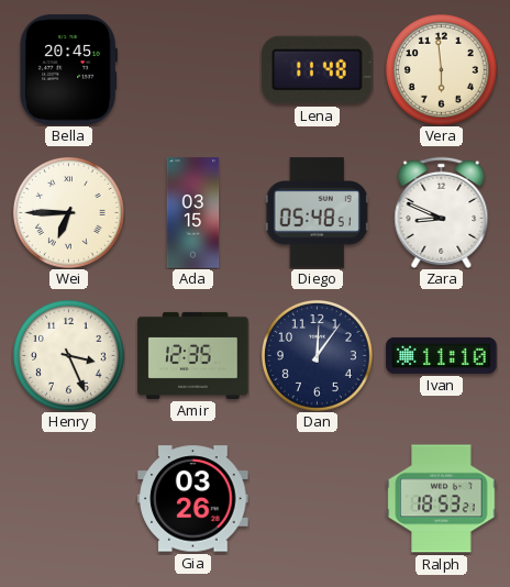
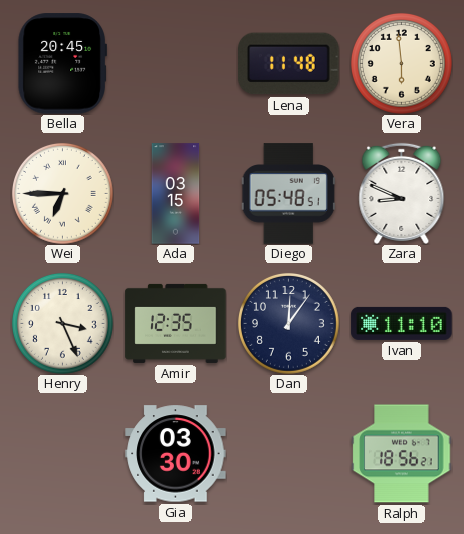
Gia: 03:26 -> 03:30
Ralph: 18:53 -> 18:56
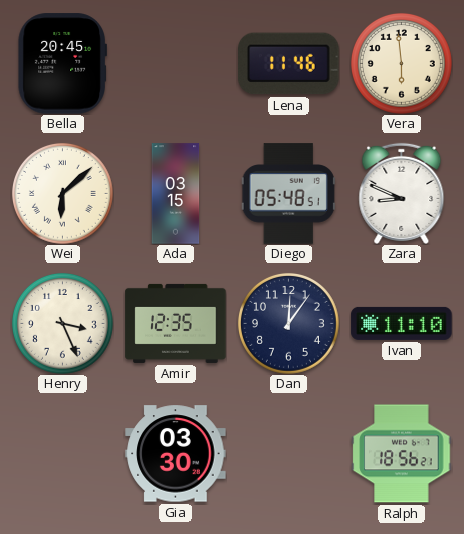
Lena: 11:48 -> 11:46
Wei: 6:45 -> 6:08
